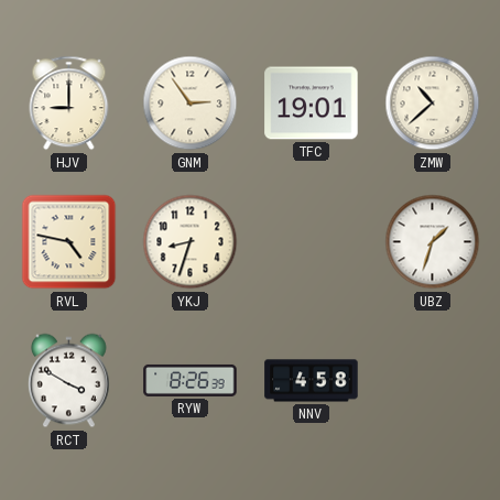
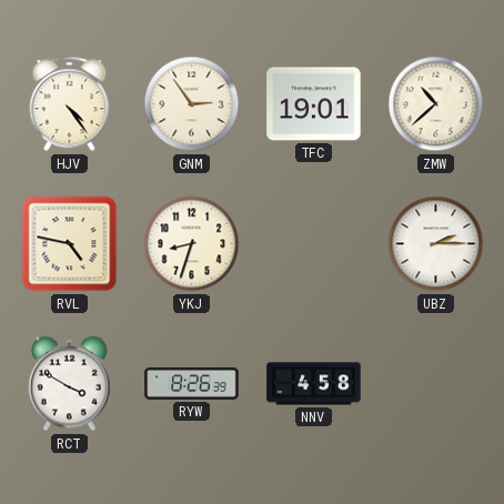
HJV: 9:00 -> 4:24
UBZ: 1:33 -> 2:15
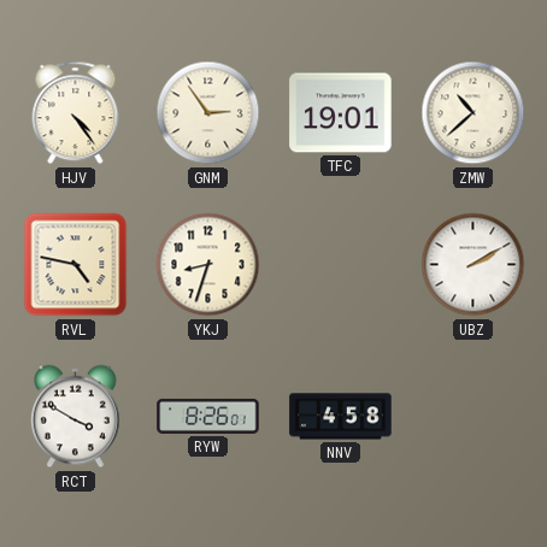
UBZ: 2:15 -> 2:10
RYW: 8:26:39 -> 8:26:01
